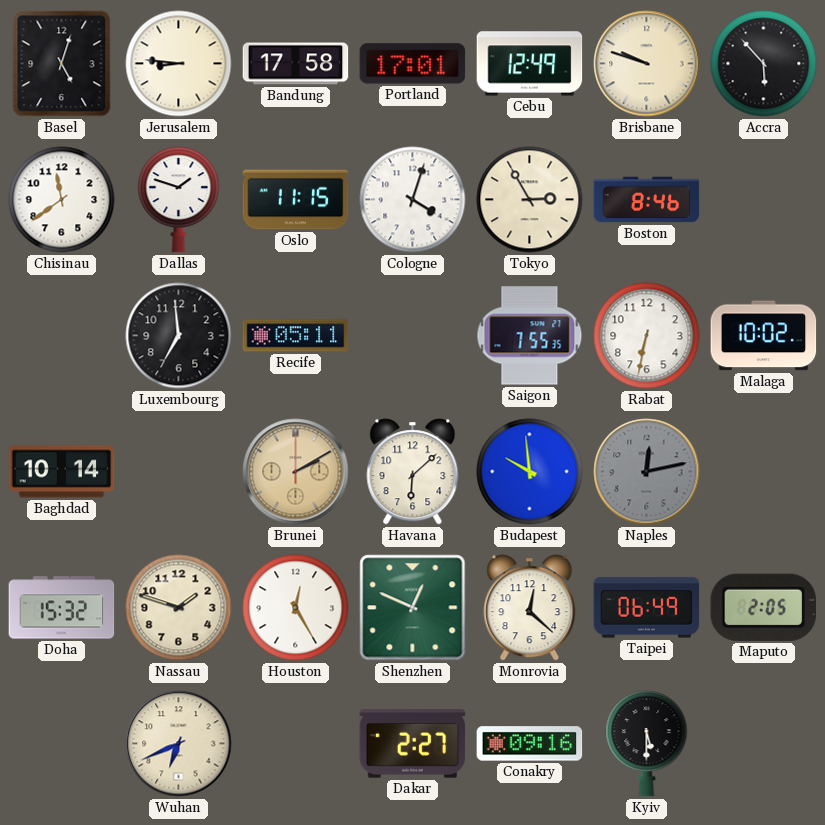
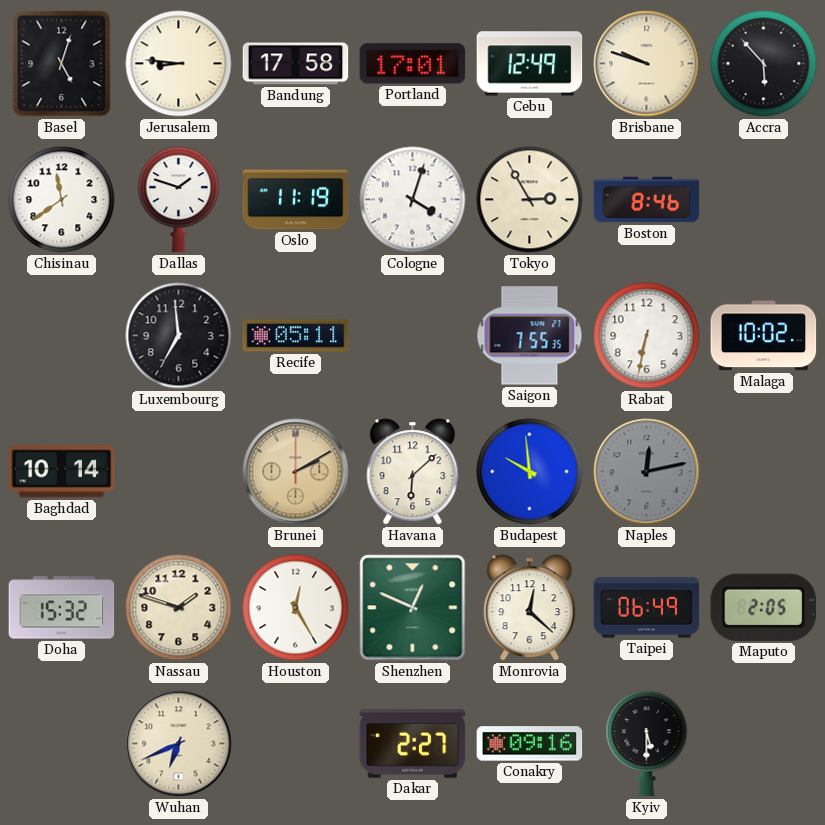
Oslo: 11:15 -> 11:19
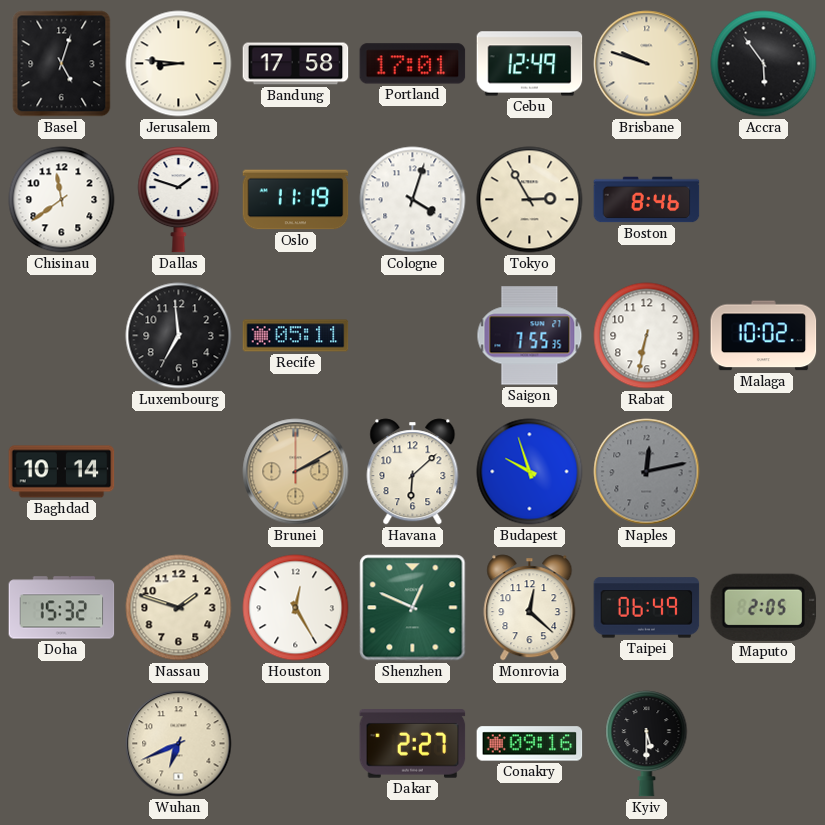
Accra: 5:53 -> 5:54
Budapest: 9:59 -> 9:57
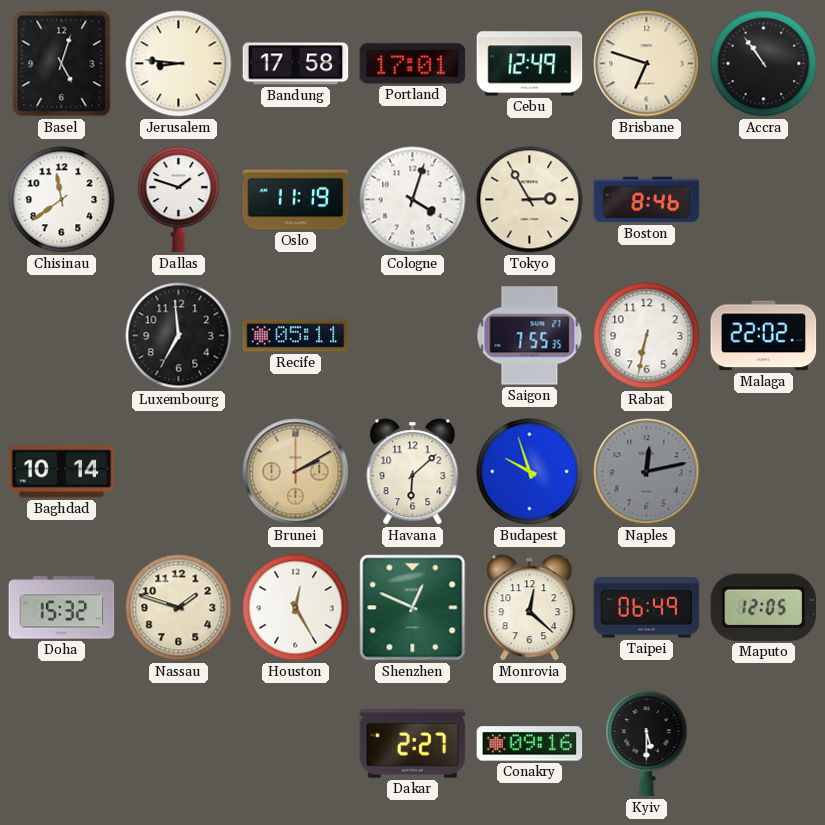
Brisbane: 9:48 -> 6:48
Accra: 5:54 -> 10:54
Malaga: 10:02 -> 22:02
Maputo: 2:05 -> 12:05
Wuhan: 6:41 -> none
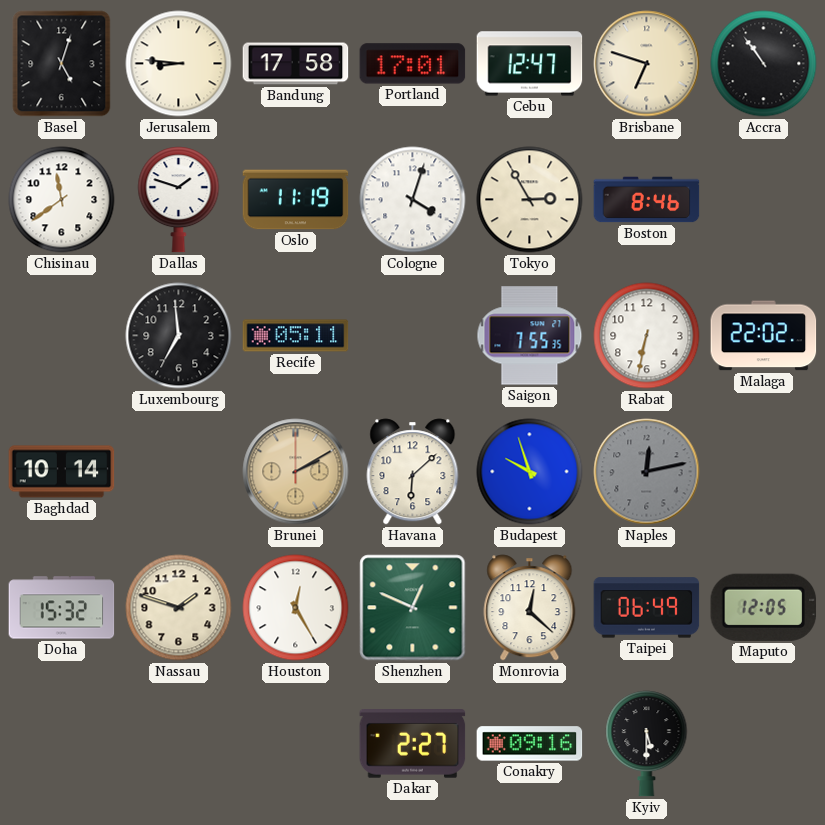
Cebu: 12:49 -> 12:47
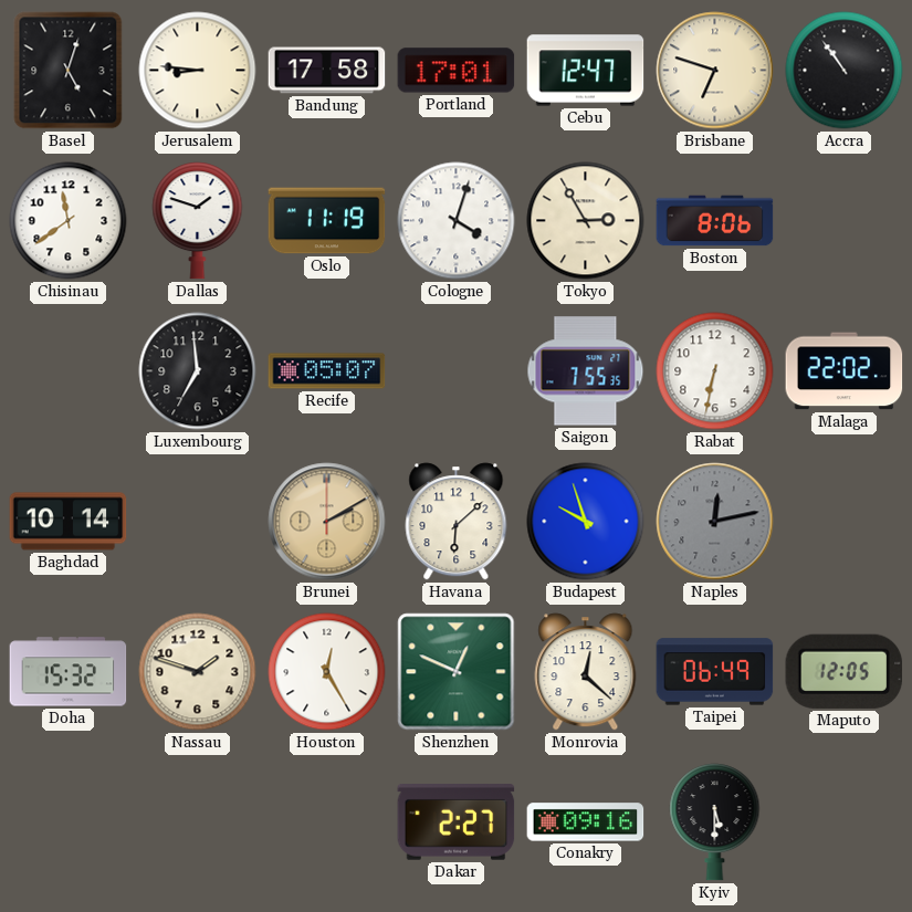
Boston: 8:46 -> 8:06
Recife: 05:11 -> 05:07
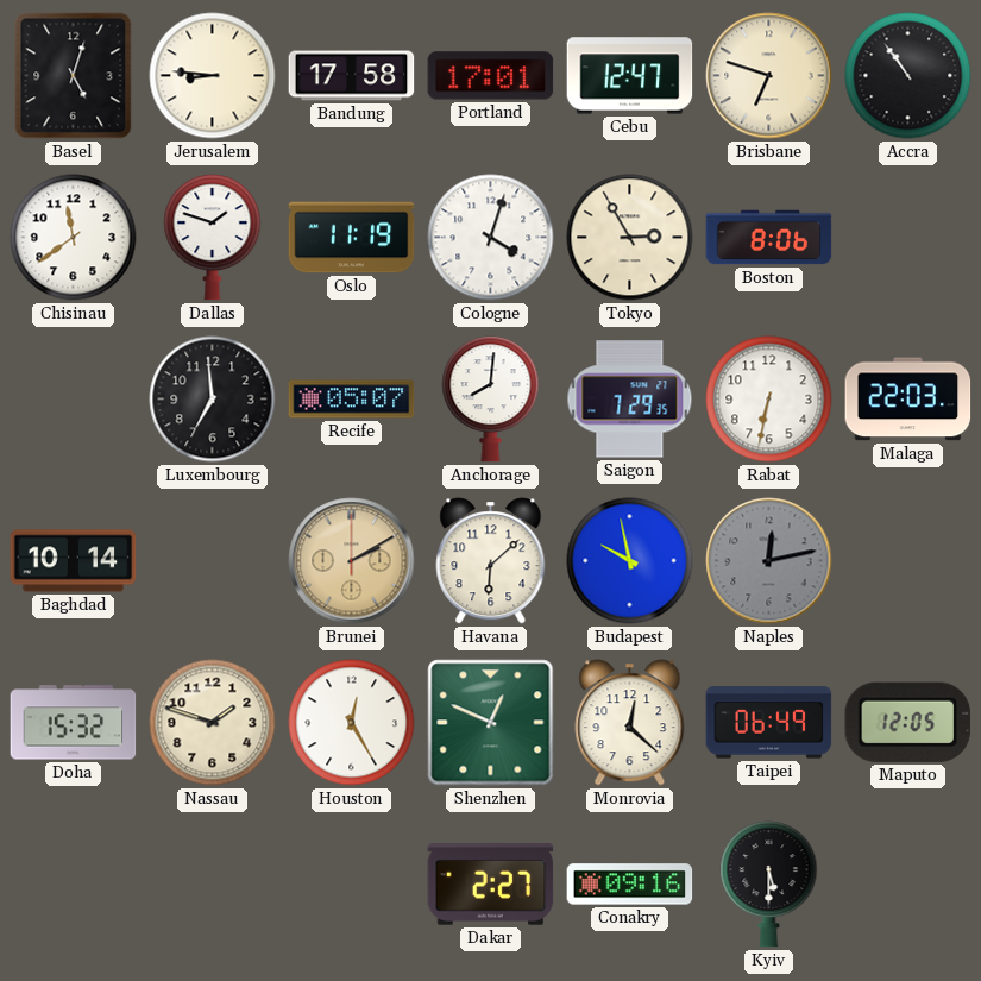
Anchorage: none -> 8:01
Saigon: 7:55 -> 7:29
Malaga: 22:02 -> 22:03
Budapest: 9:57 -> 9:58
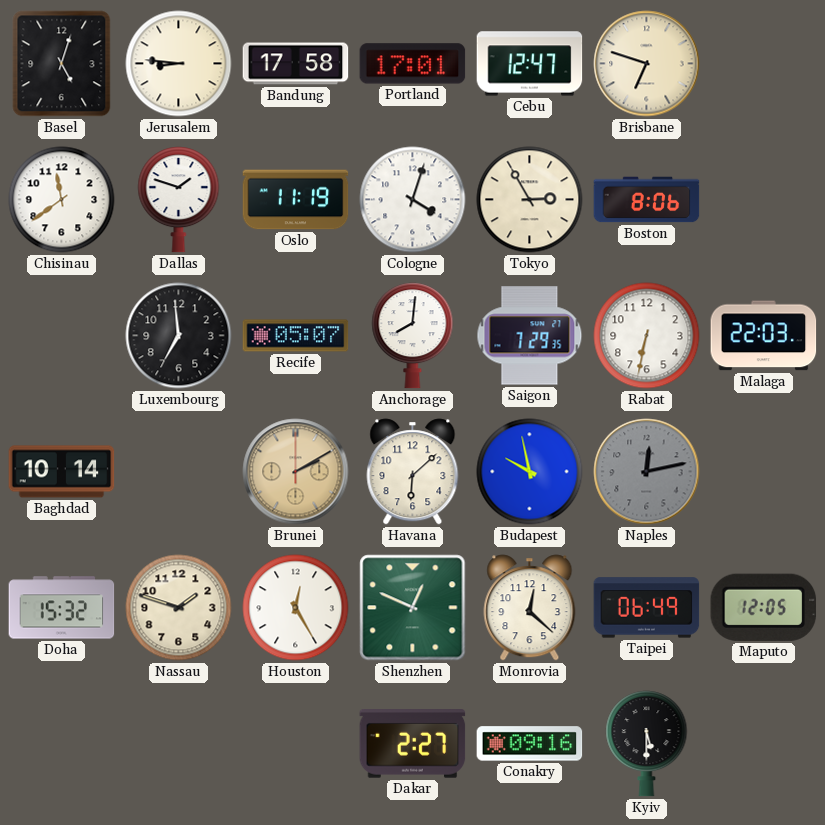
Accra: 10:54 -> none
